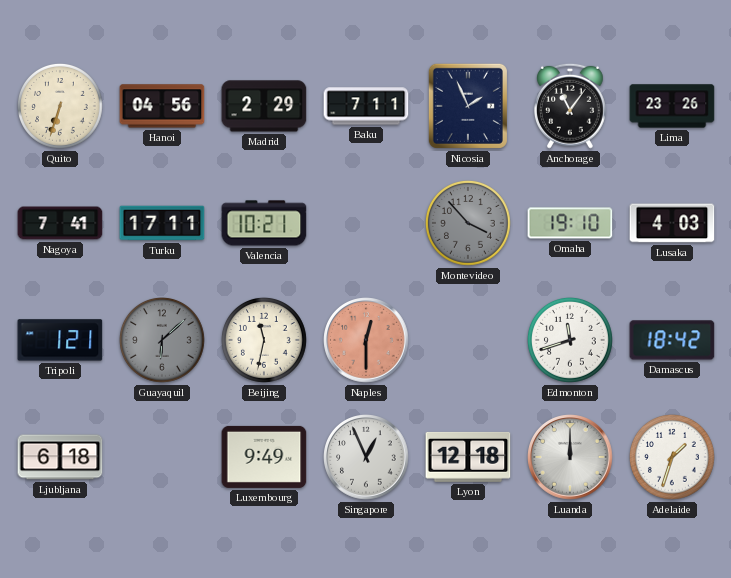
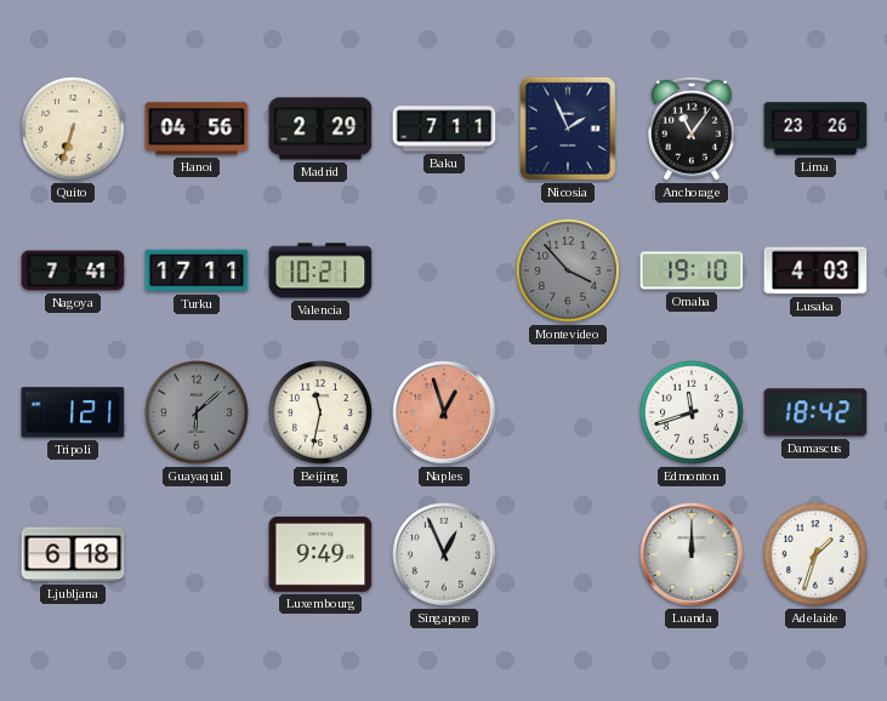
Naples: 12:30 -> 12:57
Lyon: 12:18 -> none
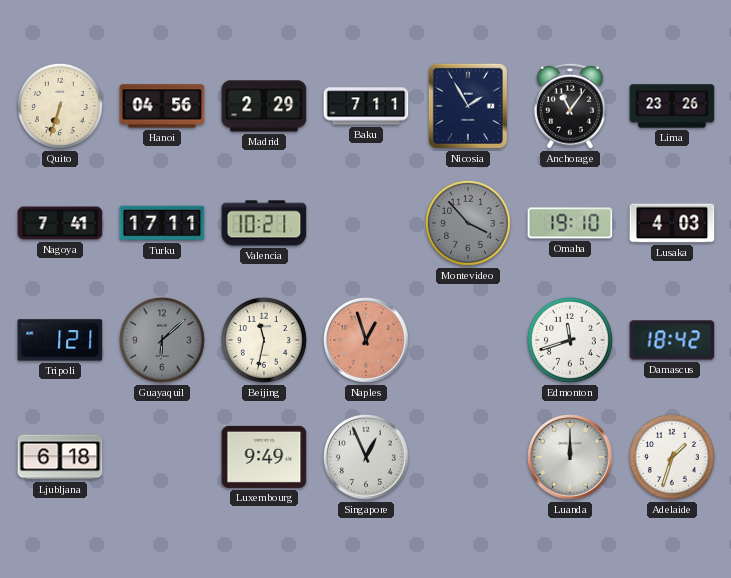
Nicosia: 1:56 -> 1:55
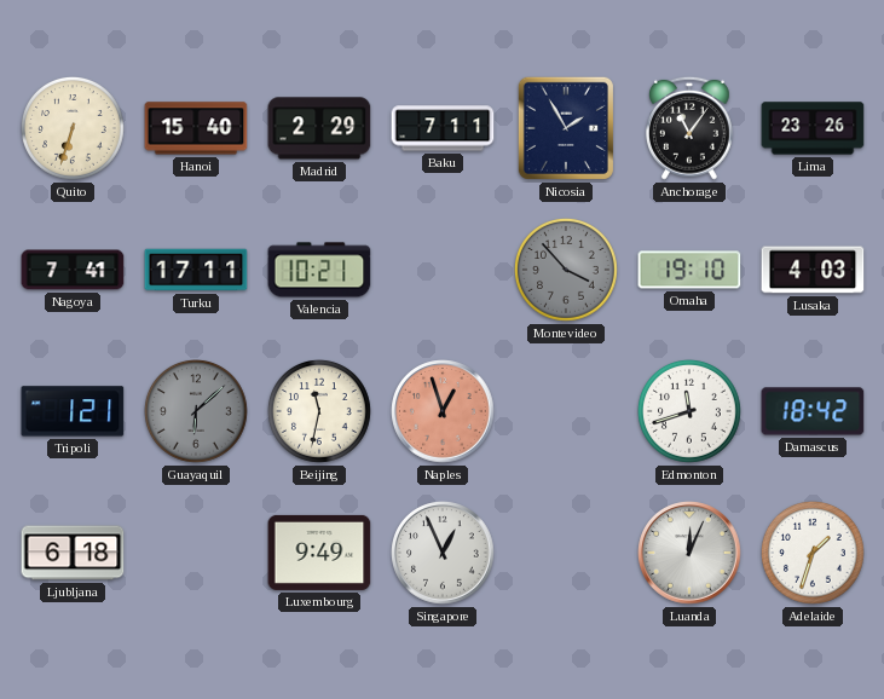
Hanoi: 04:56 -> 15:40
Luanda: 12:00 -> 12:04
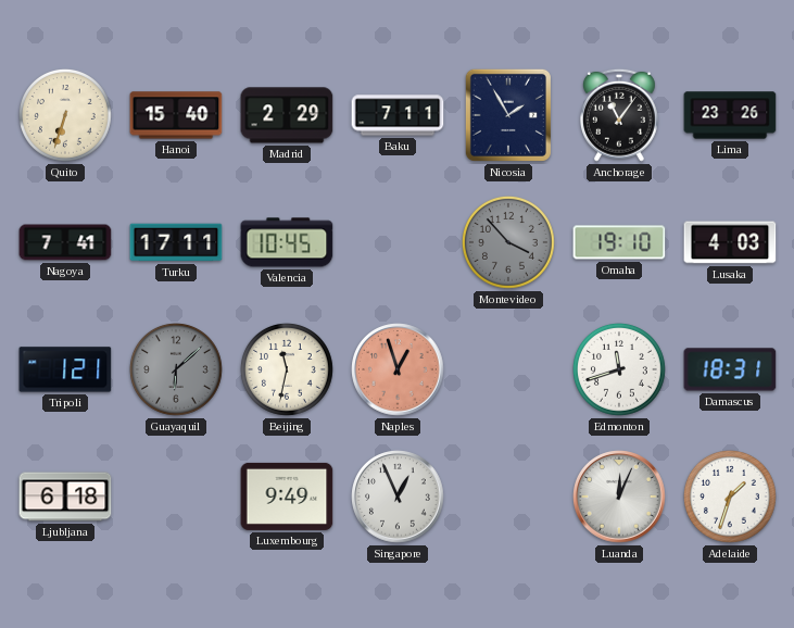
Valencia: 10:21 -> 10:45
Damascus: 18:42 -> 18:31
